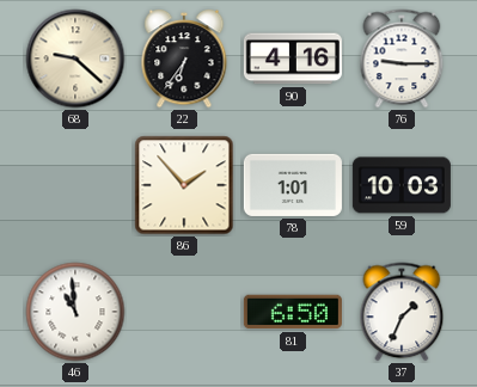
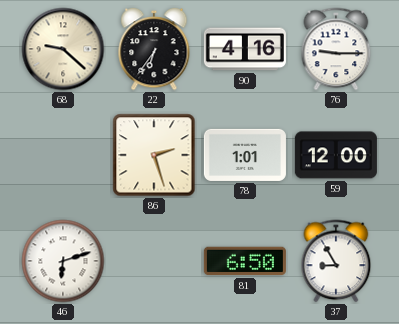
86: 1:53 -> 2:27
59: 10:03 -> 12:00
46: 10:59 -> 6:12
37: 1:34 -> 8:55
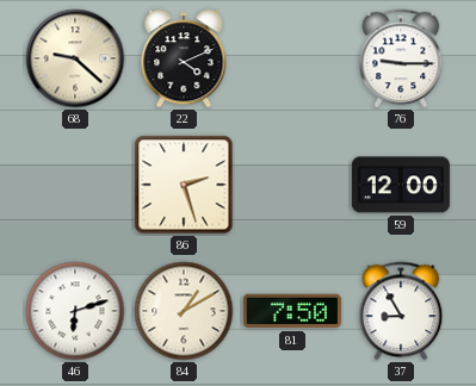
22: 6:36 -> 4:11
90: 4:16 -> none
78: 1:01 -> none
84: none -> 1:10
81: 6:50 -> 7:50
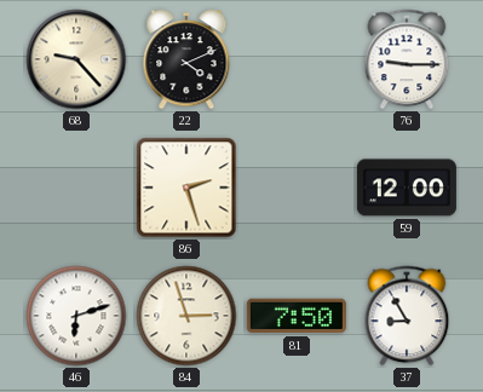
68: 9:22 -> 9:23
84: 1:10 -> 2:57
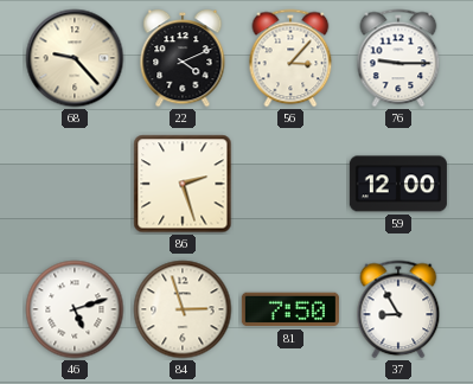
56: none -> 3:07
46: 6:12 -> 5:12
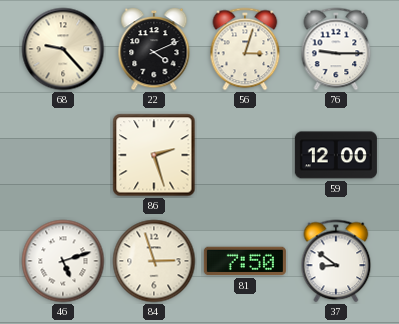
56: 3:07 -> 3:03
37: 8:55 -> 8:51
